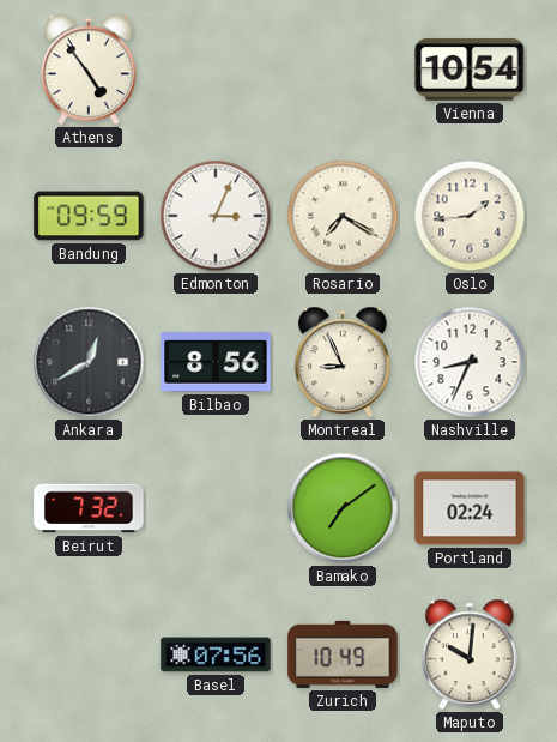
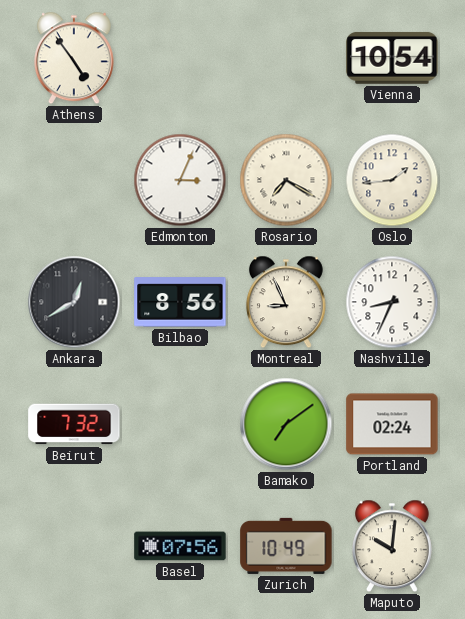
Bandung: 09:59 -> none
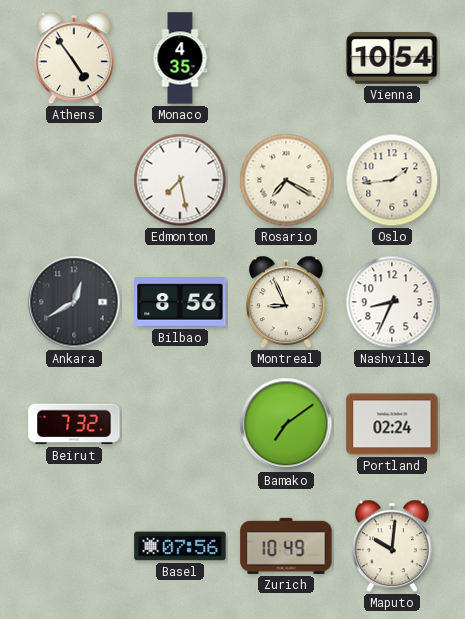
Monaco: none -> 4:35
Edmonton: 3:04 -> 7:28
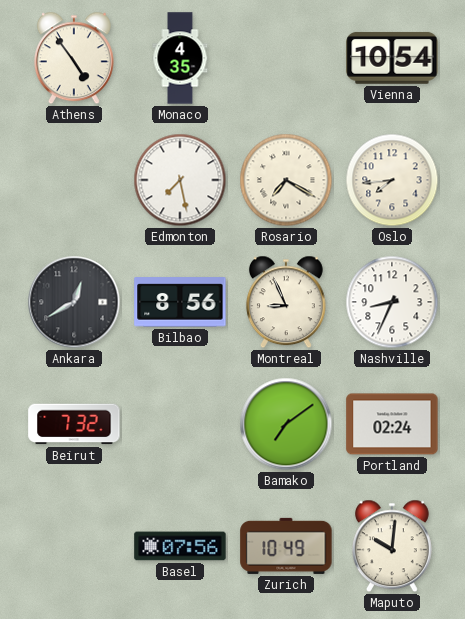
Oslo: 1:44 -> 7:44
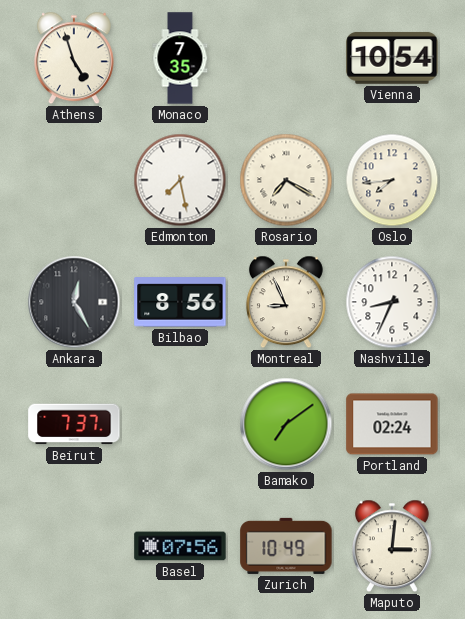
Athens: 4:54 -> 4:57
Monaco: 4:35 -> 7:35
Ankara: 12:40 -> 12:25
Beirut: 7:32 -> 7:37
Maputo: 10:01 -> 3:01
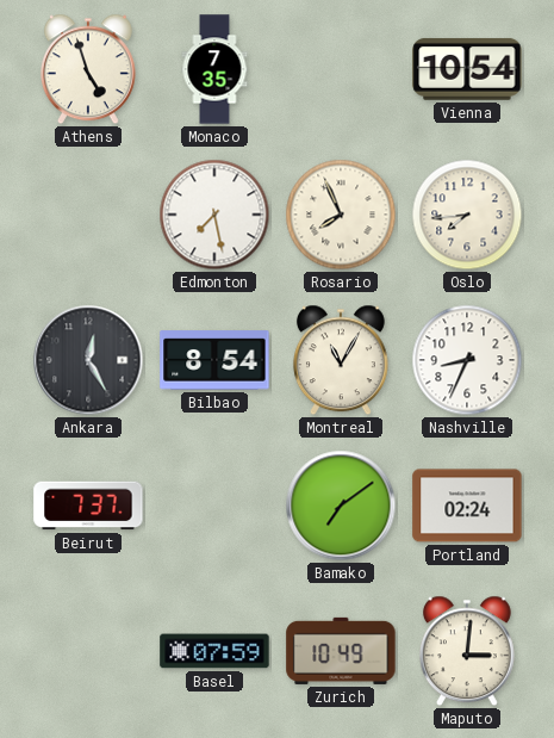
Rosario: 7:20 -> 7:56
Bilbao: 8:56 -> 8:54
Montreal: 8:56 -> 11:05
Basel: 07:56 -> 07:59
